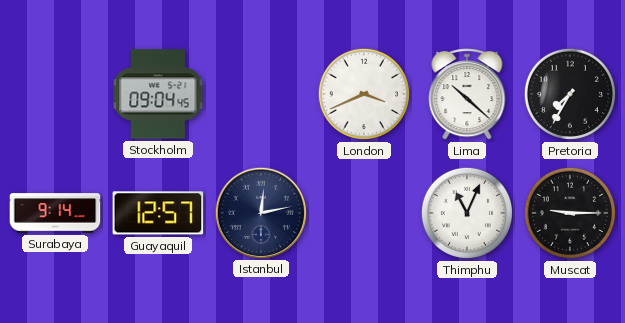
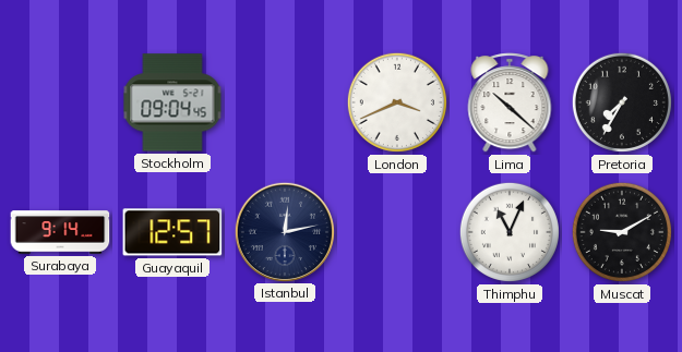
Muscat: 9:15 -> 9:10
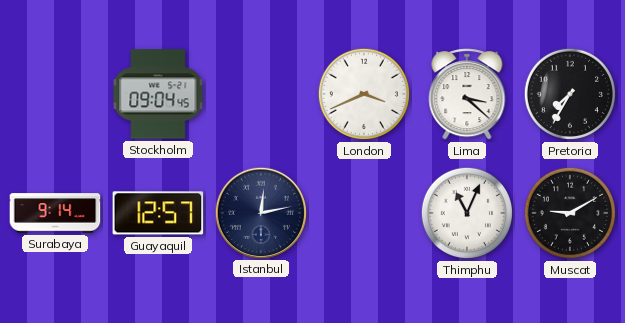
Lima: 10:22 -> 3:22
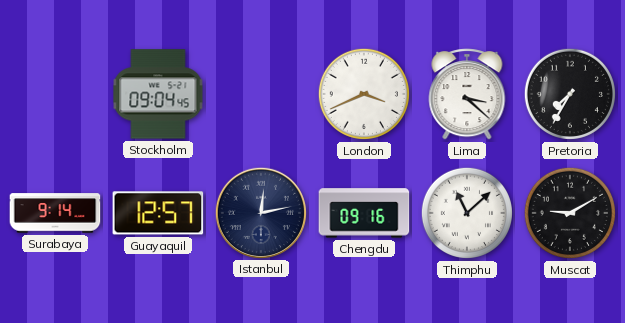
Chengdu: none -> 09:16
Thimphu: 11:04 -> 11:08
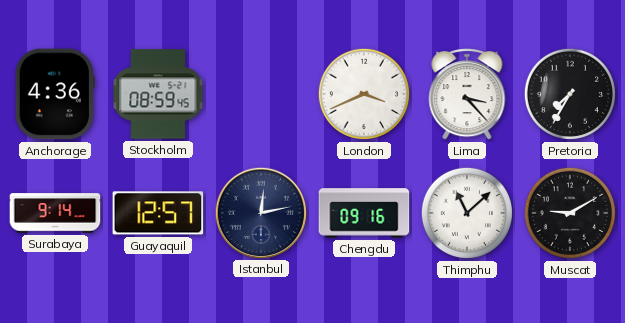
Anchorage: none -> 4:36
Stockholm: 09:04 -> 08:59
Lima: 3:22 -> 3:23
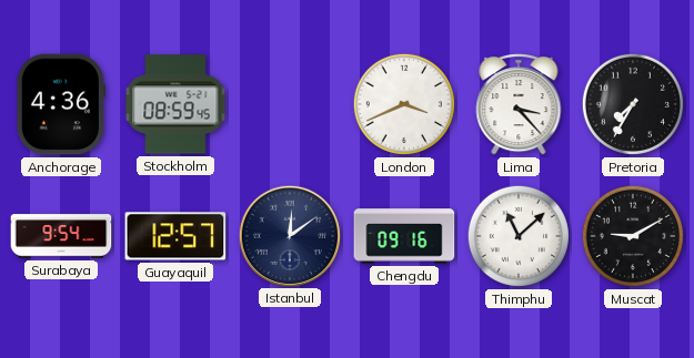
Surabaya: 9:14 -> 9:54
Istanbul: 12:13 -> 12:09
